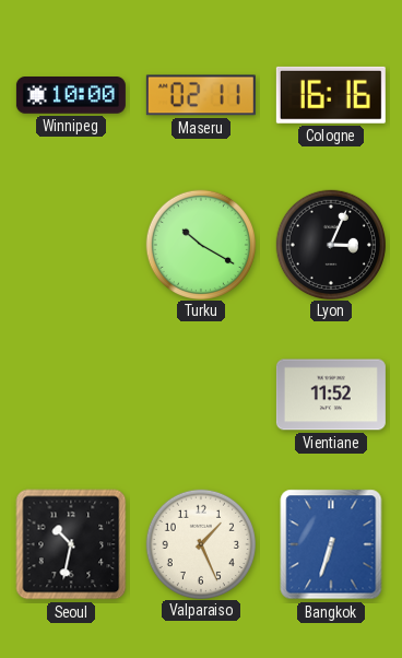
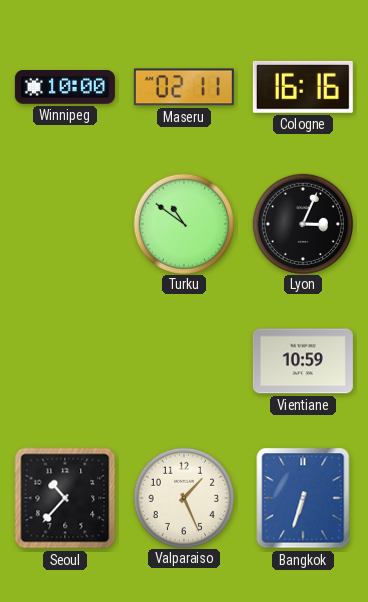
Turku: 10:20 -> 10:51
Vientiane: 11:52 -> 10:59
Seoul: 10:32 -> 10:37
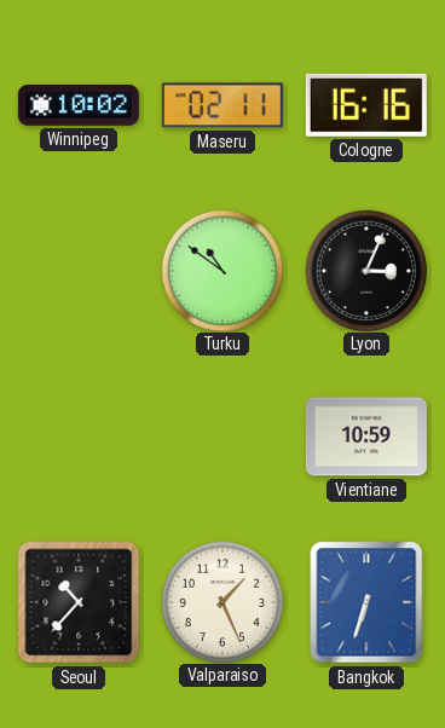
Winnipeg: 10:00 -> 10:02
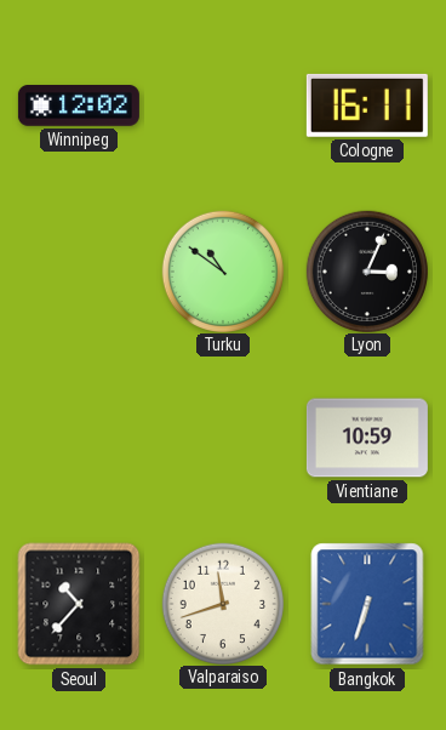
Winnipeg: 10:02 -> 12:02
Maseru: 02:11 -> none
Cologne: 16:16 -> 16:11
Valparaiso: 1:26 -> 11:42
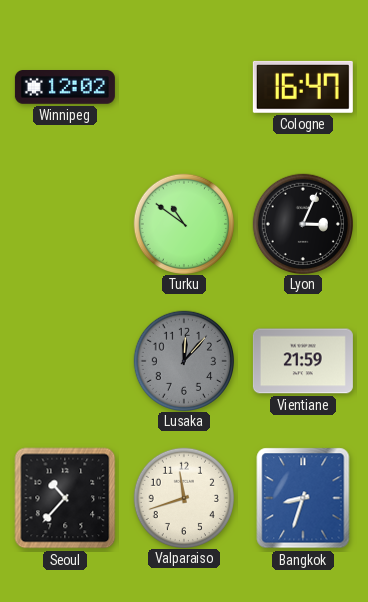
Cologne: 16:11 -> 16:47
Lusaka: none -> 12:07
Vientiane: 10:59 -> 21:59
Bangkok: 6:33 -> 8:33
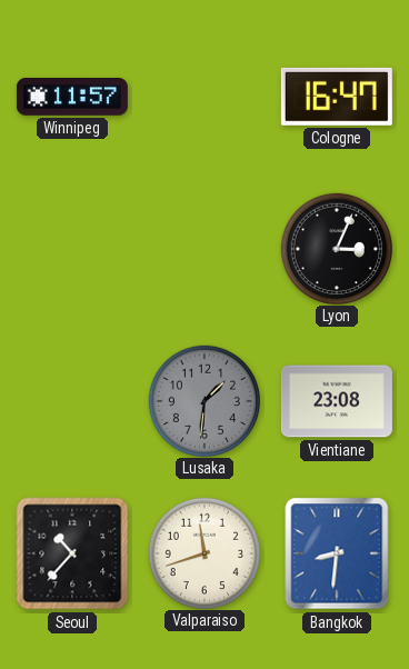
Winnipeg: 12:02 -> 11:57
Turku: 10:51 -> none
Lusaka: 12:07 -> 1:31
Vientiane: 21:59 -> 23:08
Bangkok: 8:33 -> 8:31
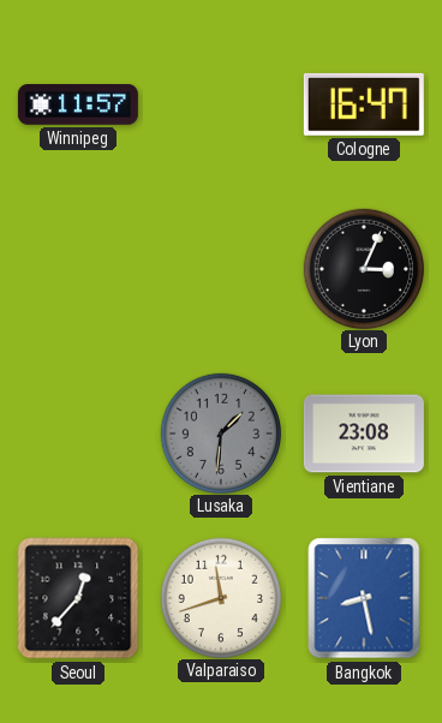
Seoul: 10:37 -> 12:37
Bangkok: 8:31 -> 8:28
